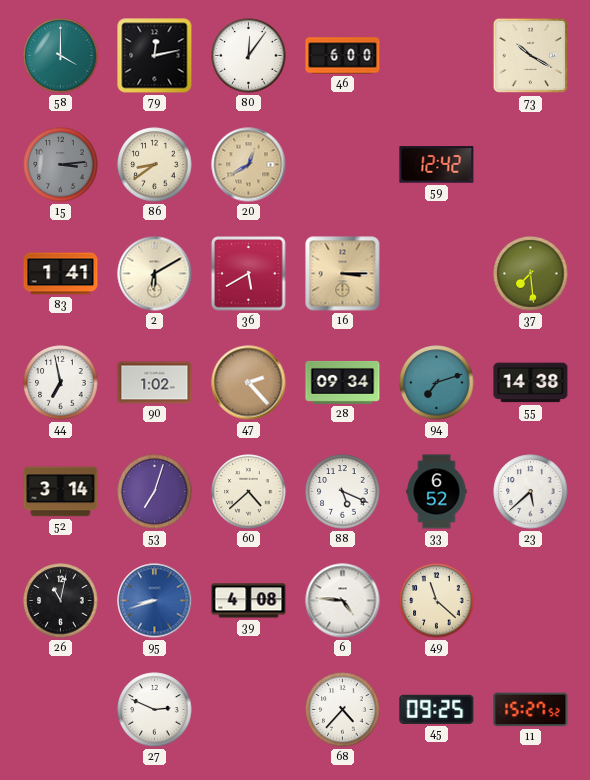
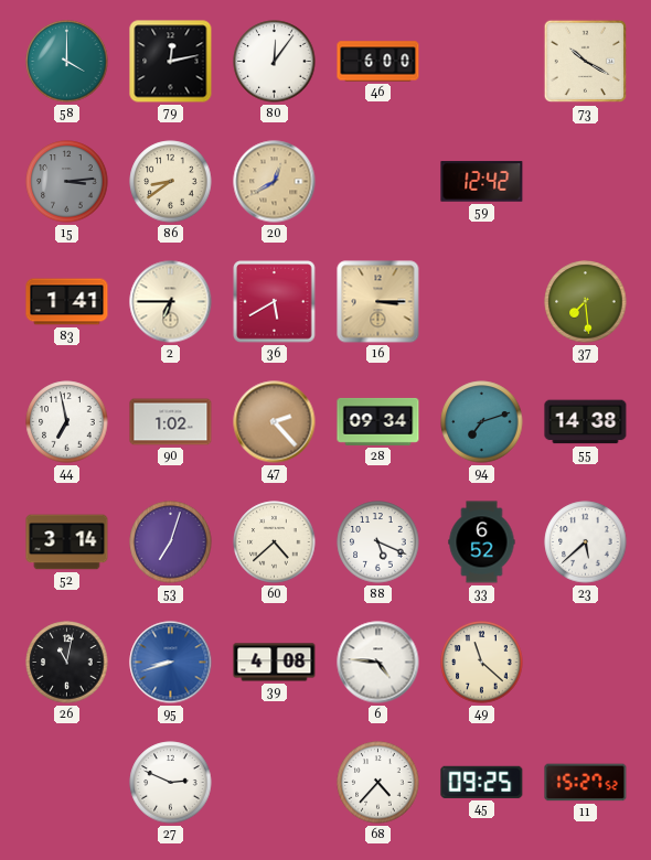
2: 6:10 -> 6:45
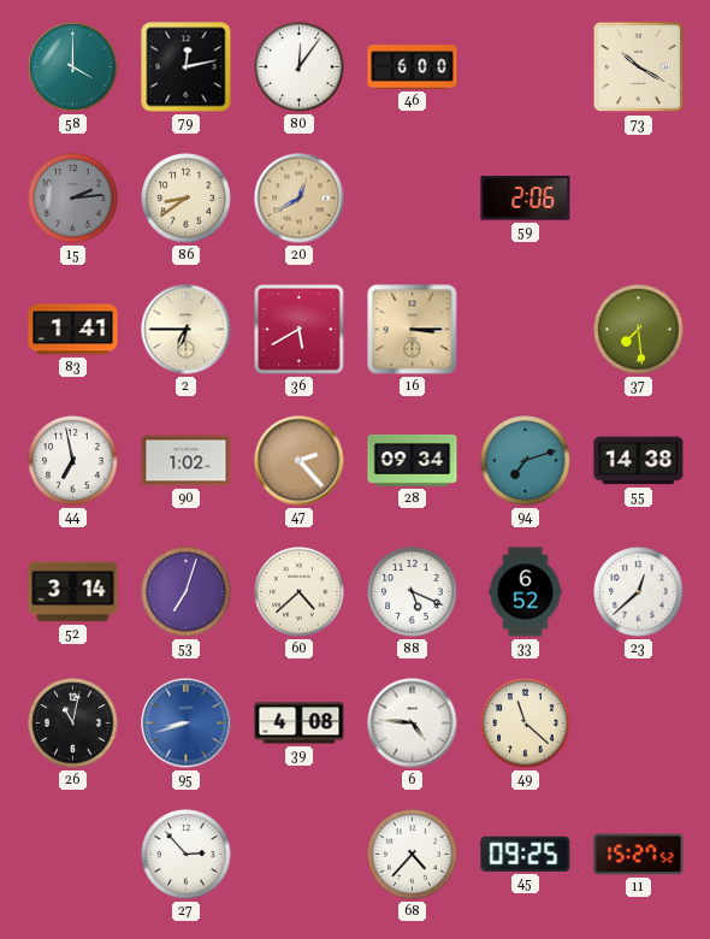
15: 3:14 -> 2:14
59: 12:42 -> 2:06
23: 5:38 -> 12:38
27: 2:49 -> 2:53
